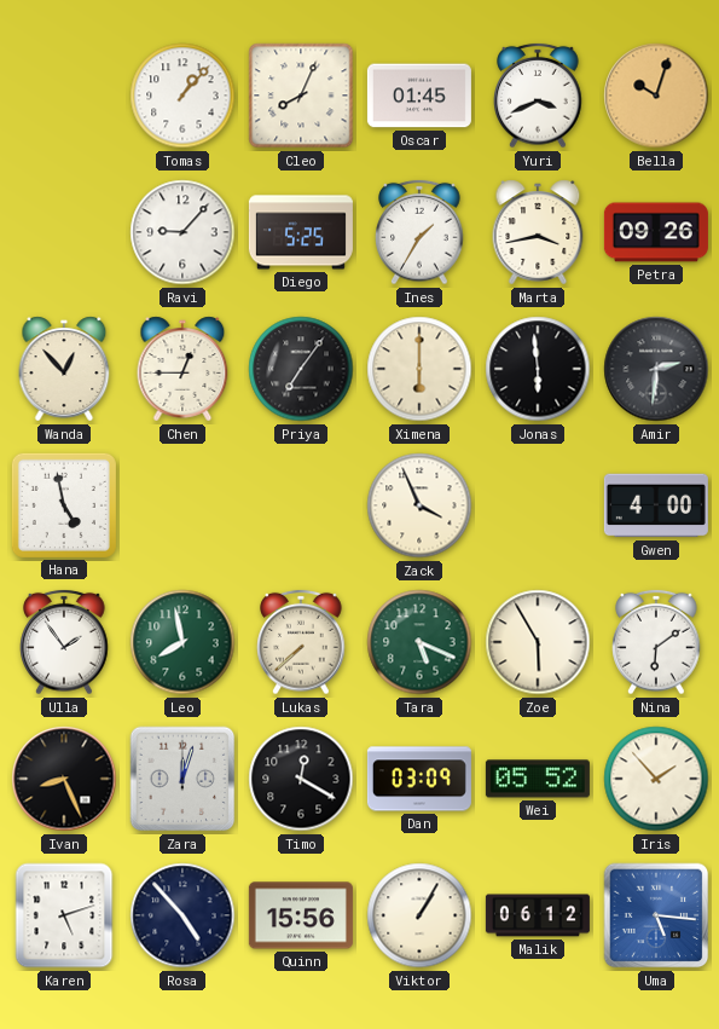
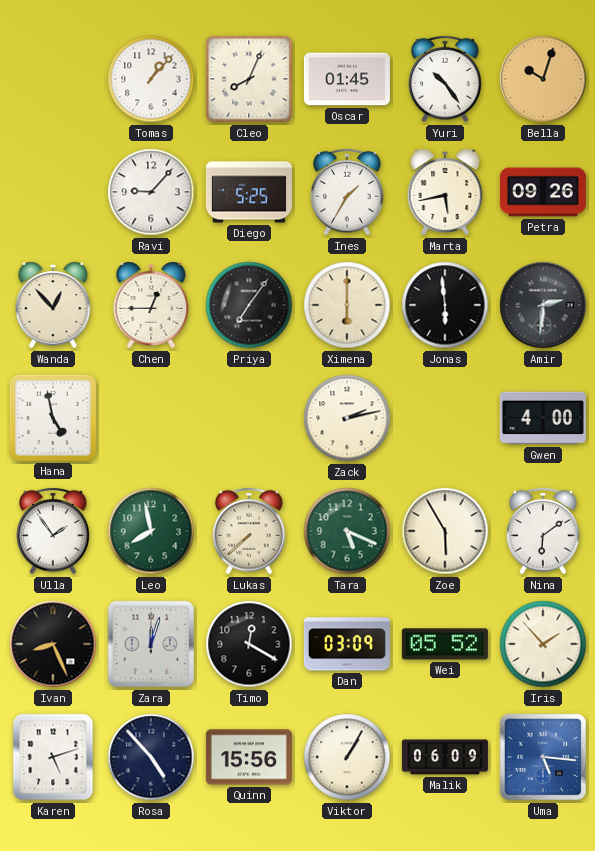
Yuri: 3:41 -> 10:24
Marta: 3:43 -> 5:43
Zack: 3:56 -> 2:13
Malik: 06:12 -> 06:09
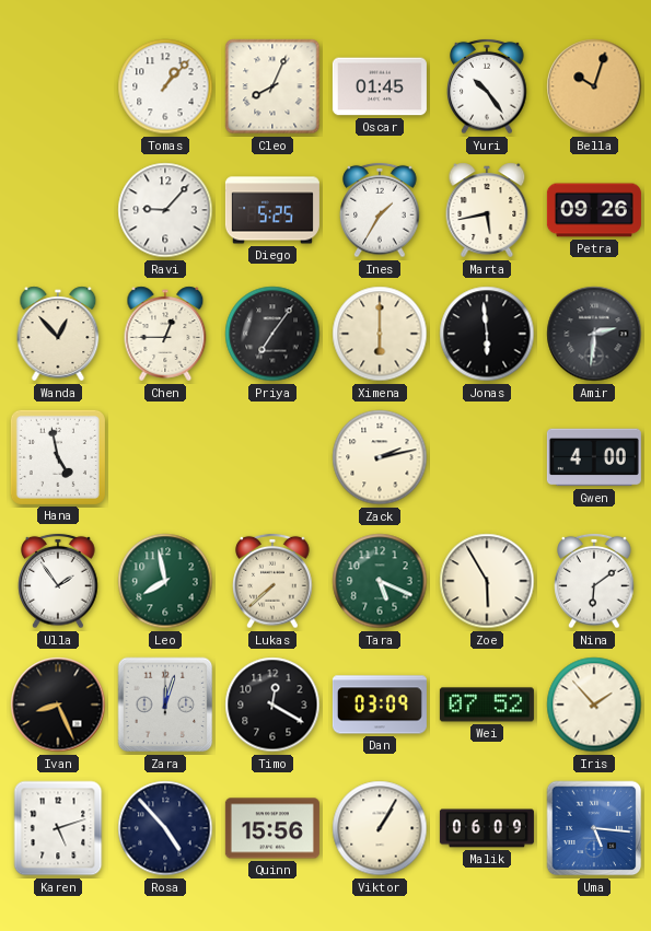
Wei: 05:52 -> 07:52
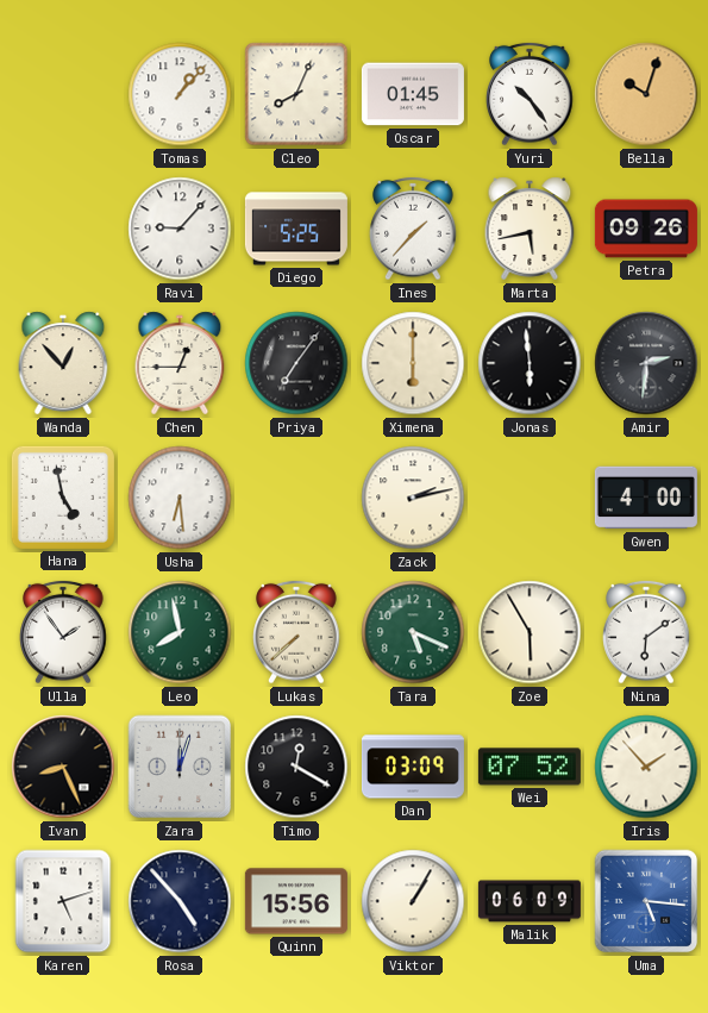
Ines: 1:35 -> 1:37
Usha: none -> 6:29
